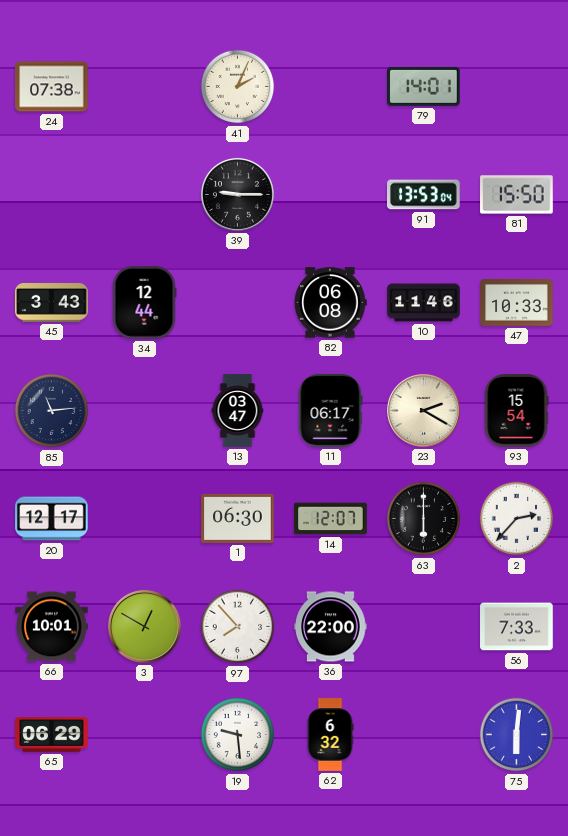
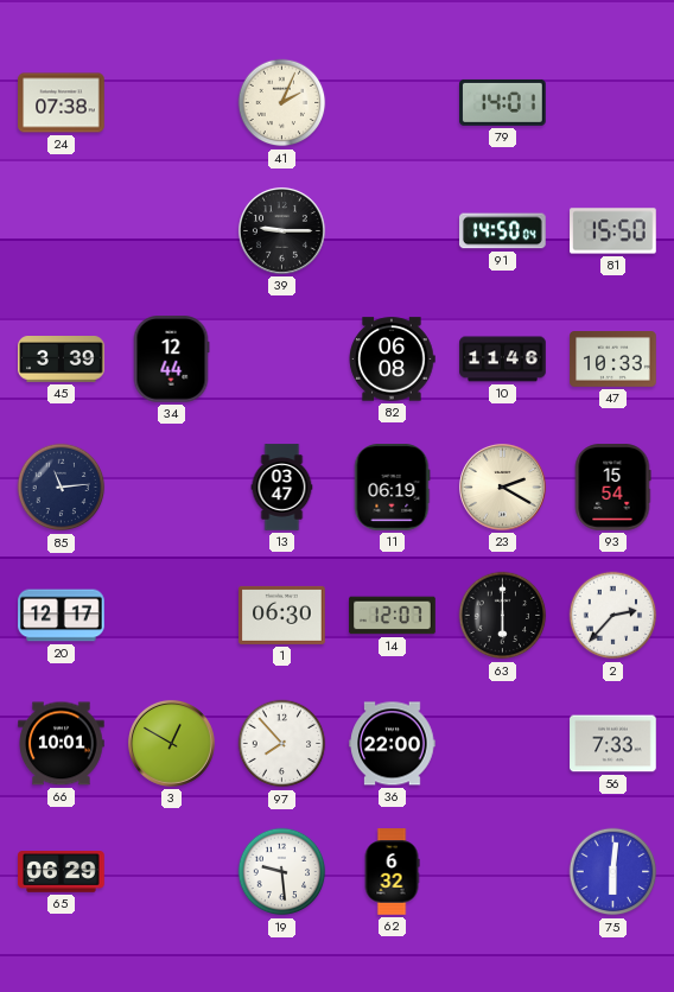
91: 13:53 -> 14:50
45: 3:43 -> 3:39
11: 06:17 -> 06:19
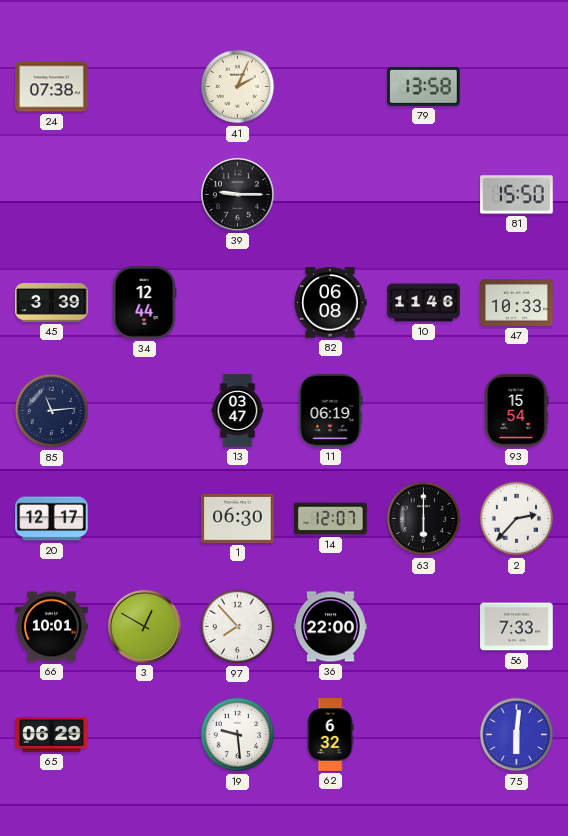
79: 14:01 -> 13:58
91: 14:50 -> none
23: 2:20 -> none
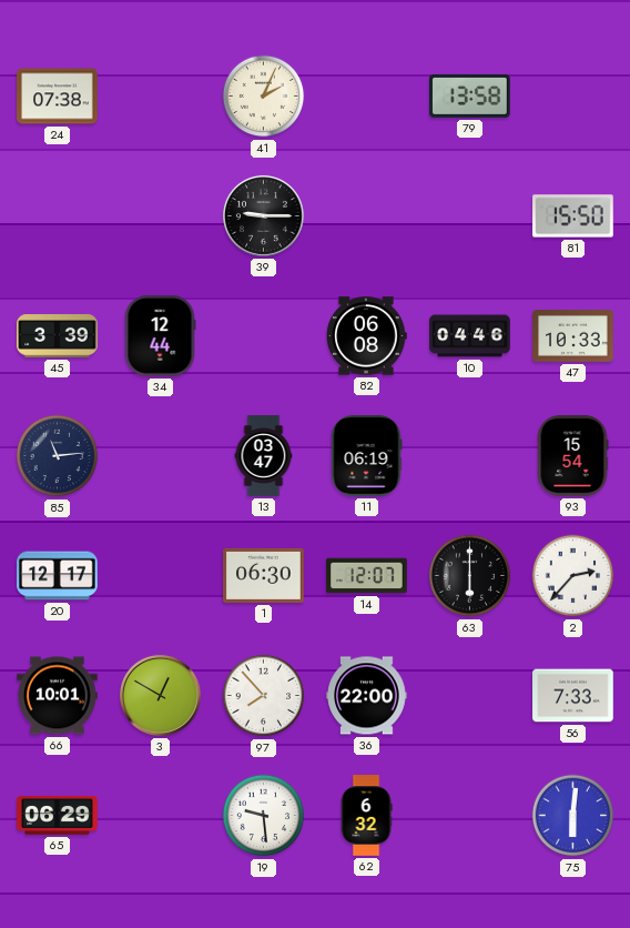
10: 11:46 -> 04:46
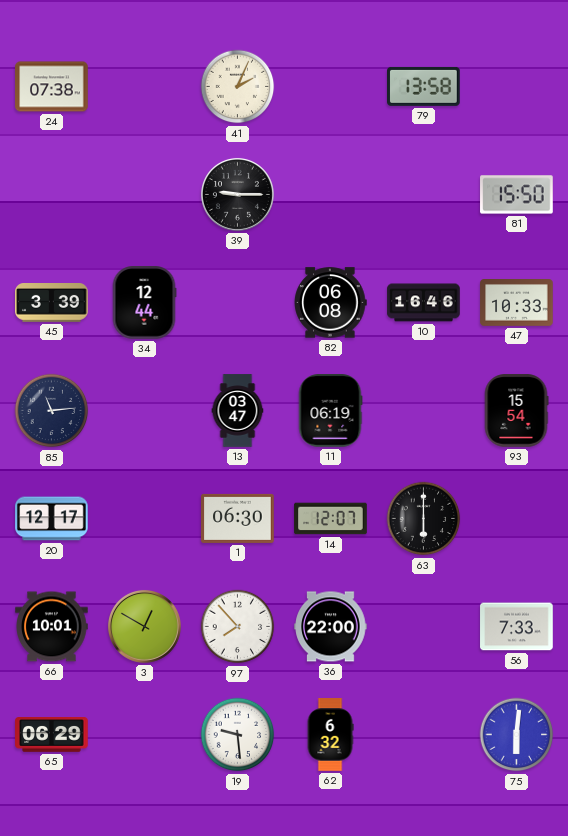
10: 04:46 -> 16:46
2: 2:37 -> none
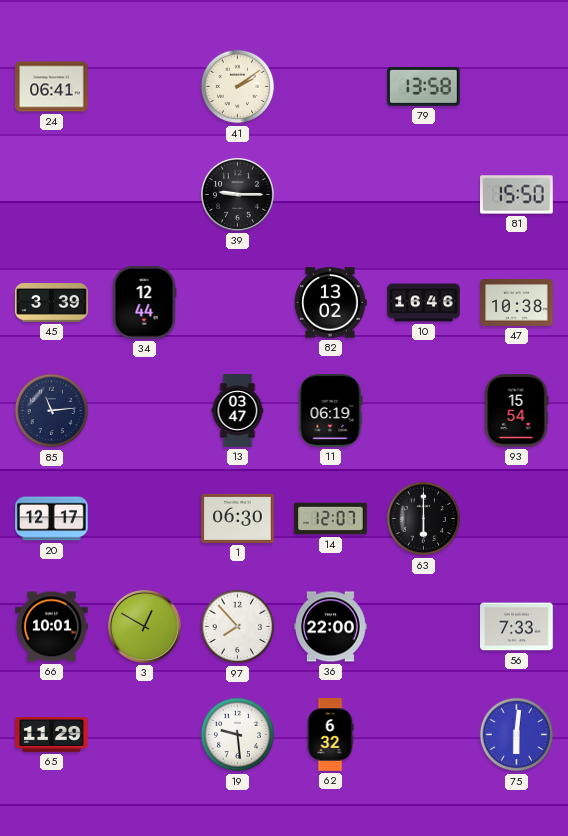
24: 07:38 -> 06:41
41: 2:04 -> 2:09
82: 06:08 -> 13:02
47: 10:33 -> 10:38
65: 06:29 -> 11:29
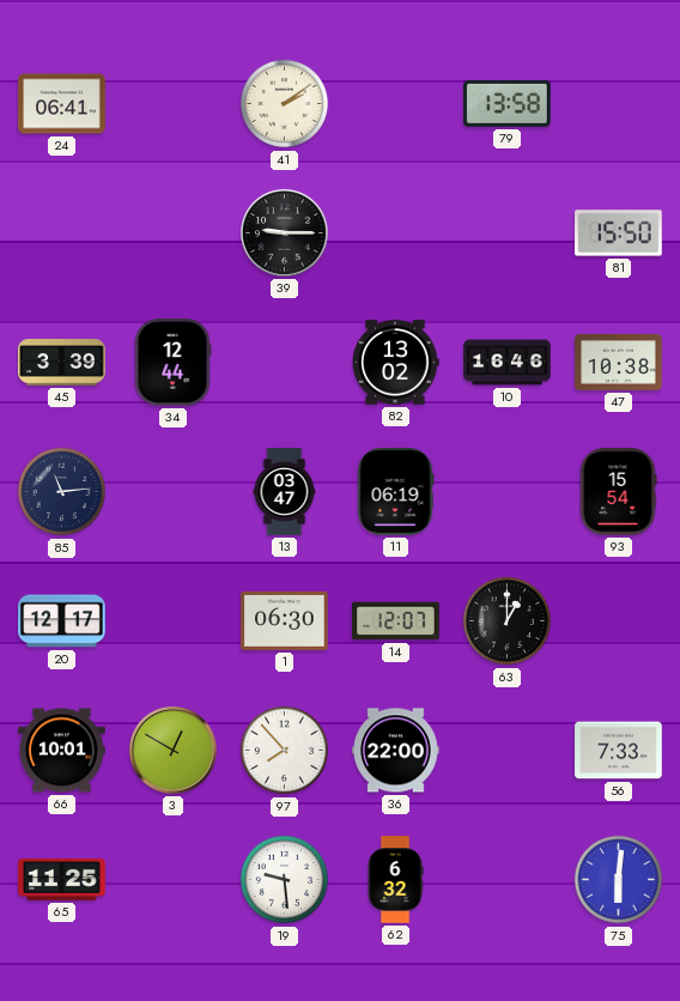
63: 6:00 -> 1:00
65: 11:29 -> 11:25
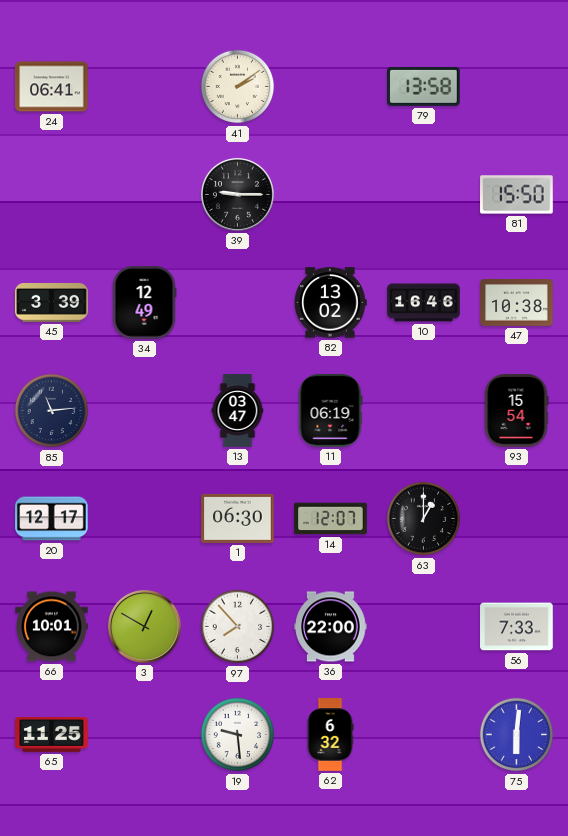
34: 12:44 -> 12:49
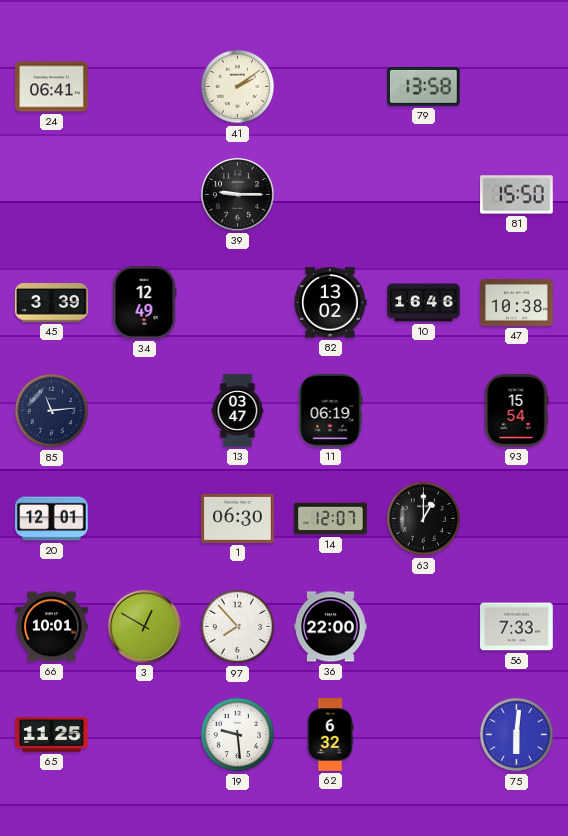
20: 12:17 -> 12:01
